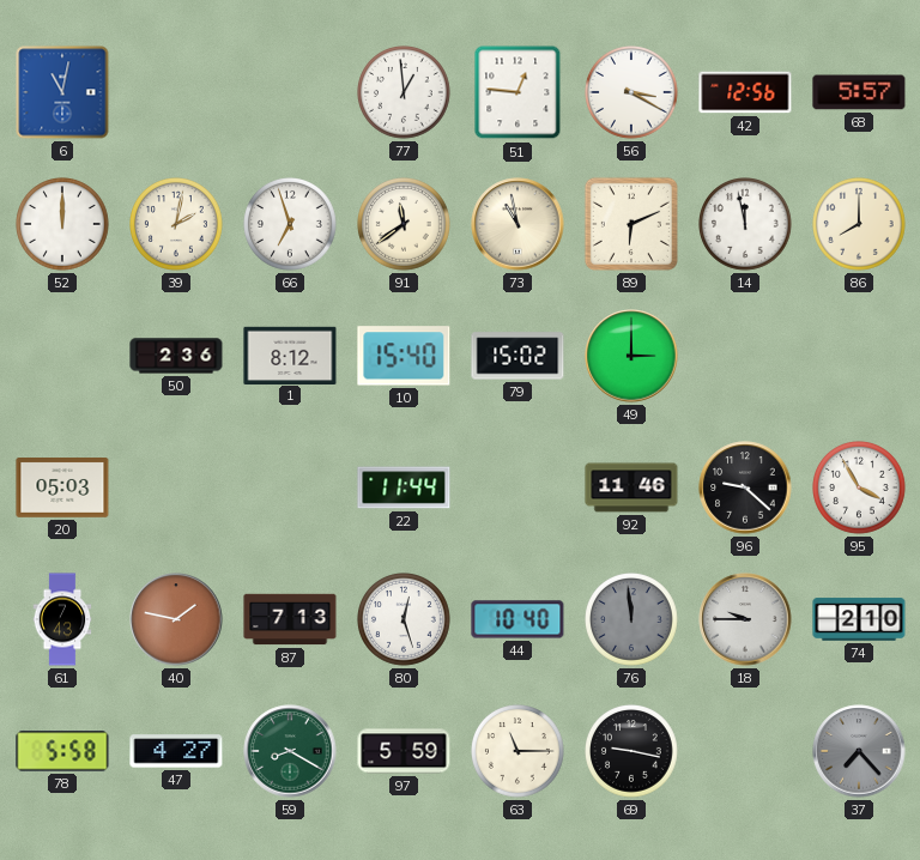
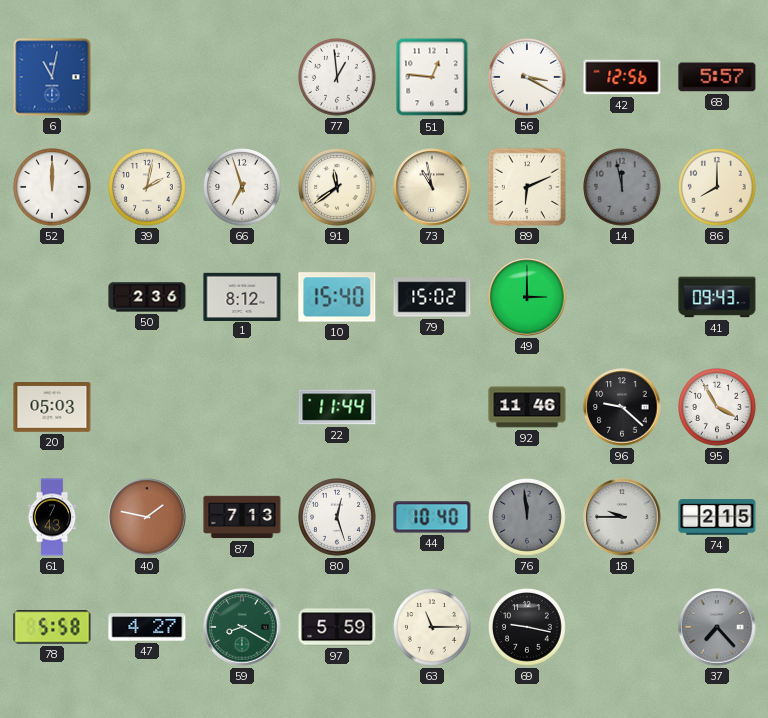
14 dial: white -> grey
41: none -> 09:43
74: 2:10 -> 2:15
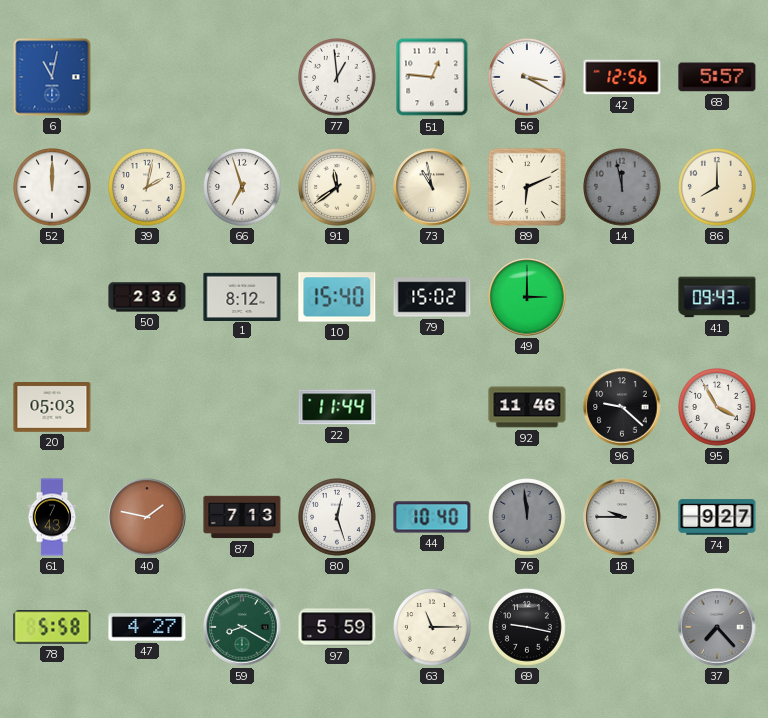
74: 2:15 -> 9:27
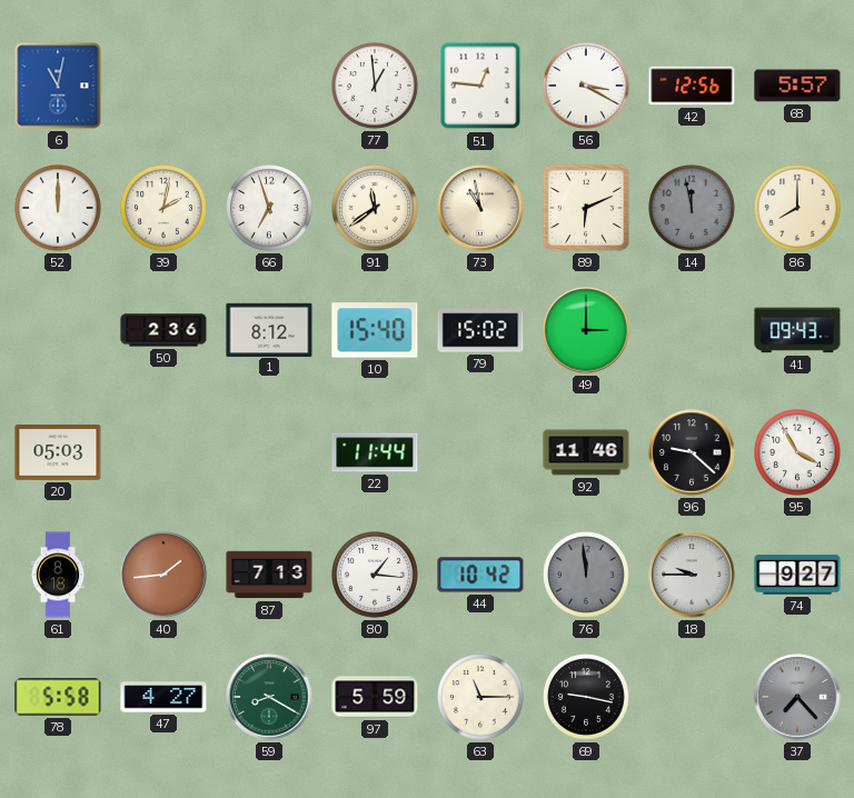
61: 7:43 -> 8:18
40: 1:47 -> 1:44
80: 12:27 -> 1:16
44: 10:40 -> 10:42
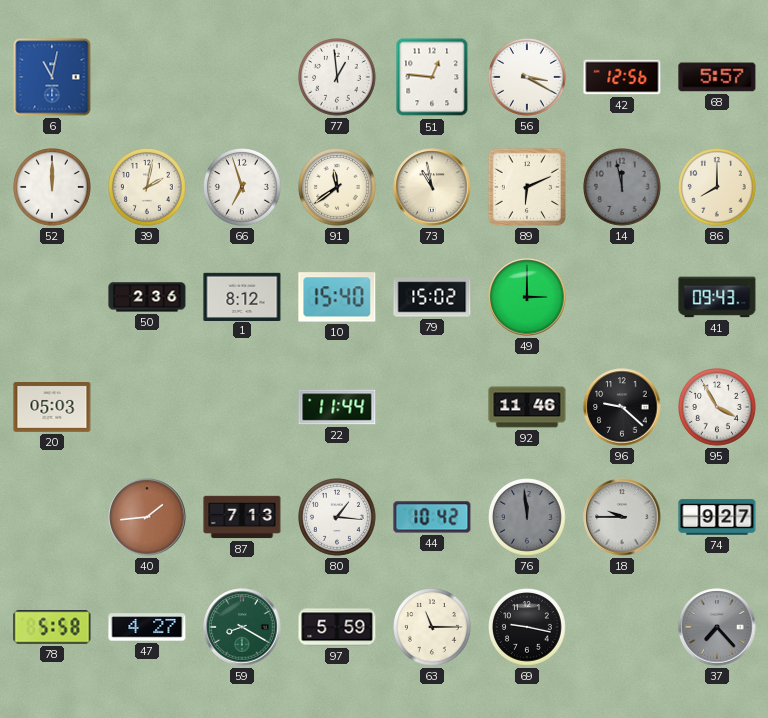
61: 8:18 -> none
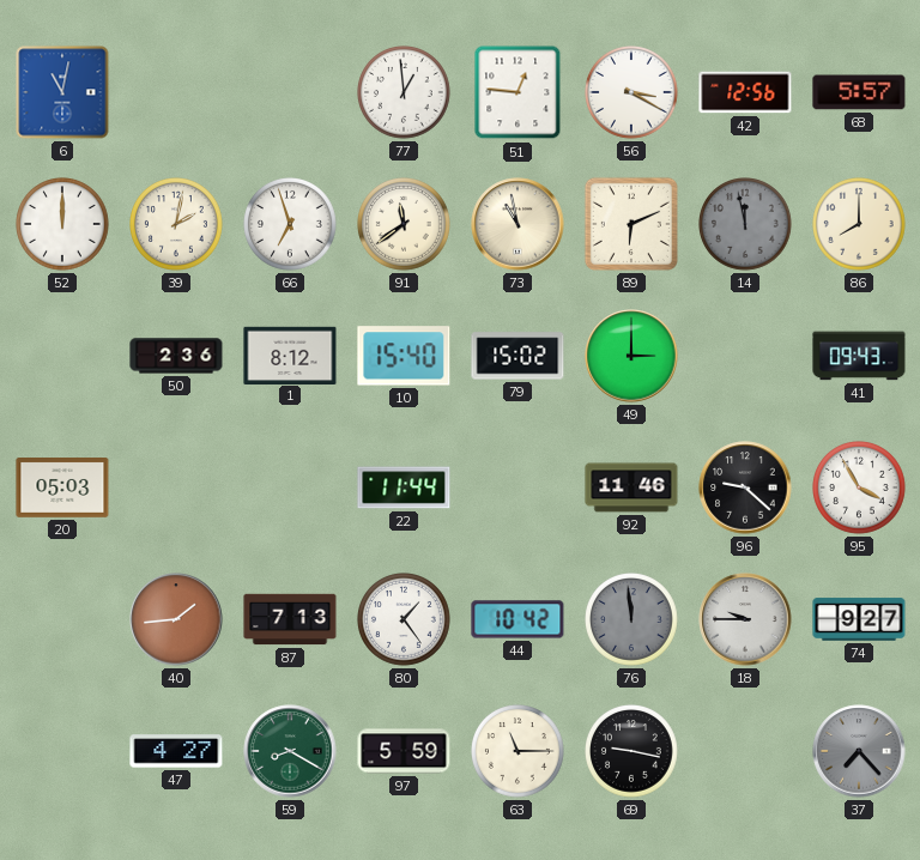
80: 1:16 -> 1:24
78: 5:58 -> none
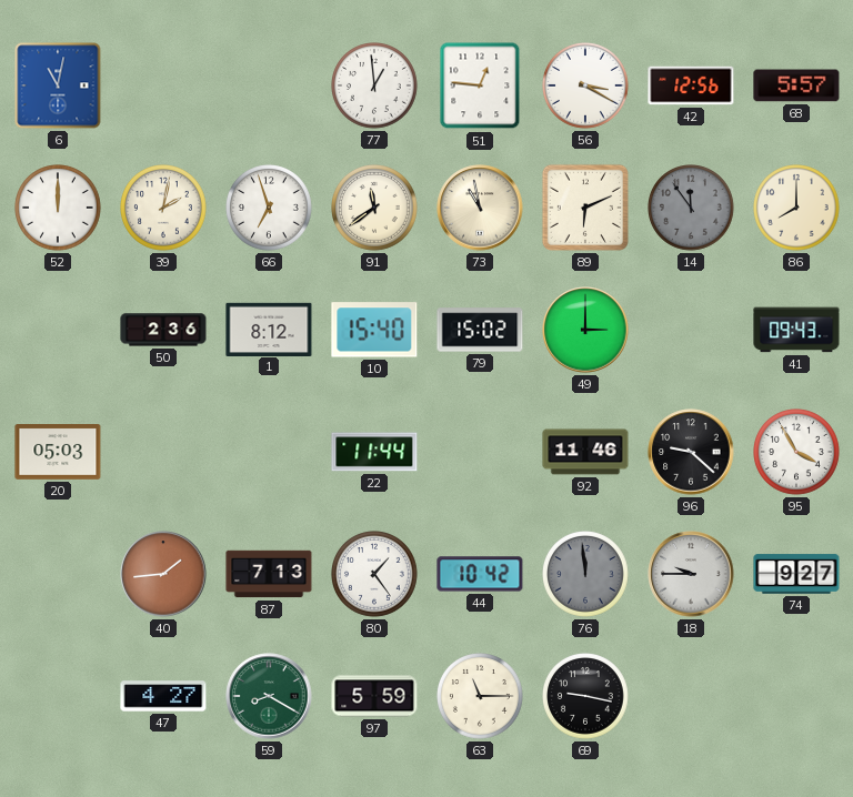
14: 11:58 -> 11:54
37: 7:23 -> none
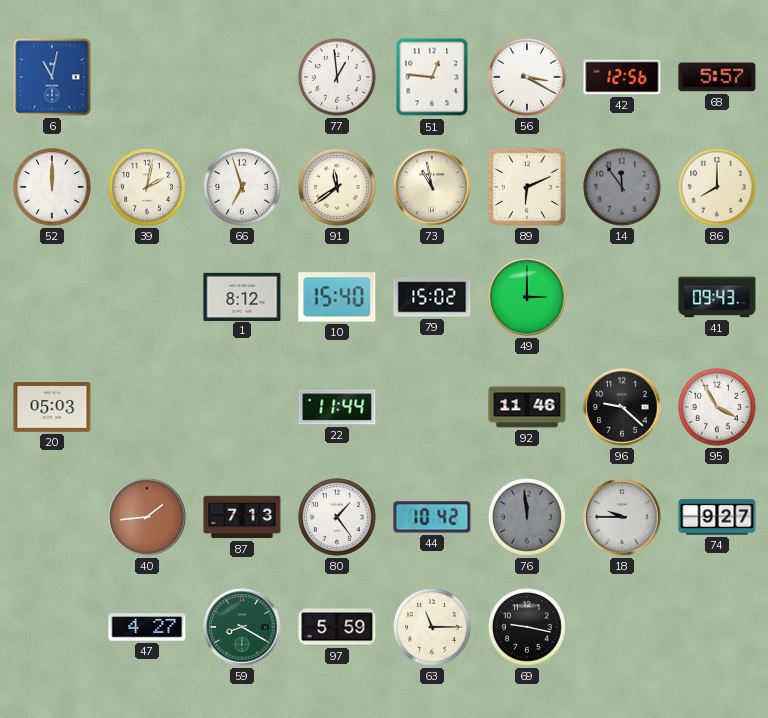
50: 2:36 -> none
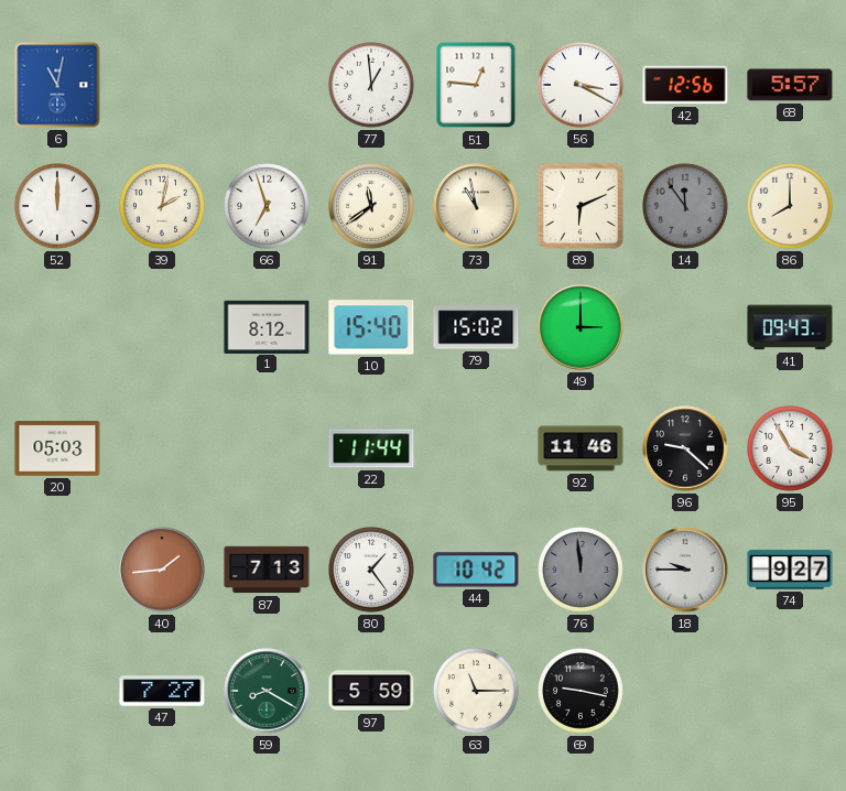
47: 4:27 -> 7:27
